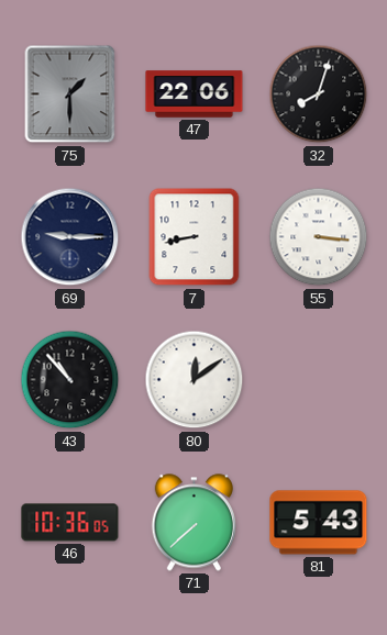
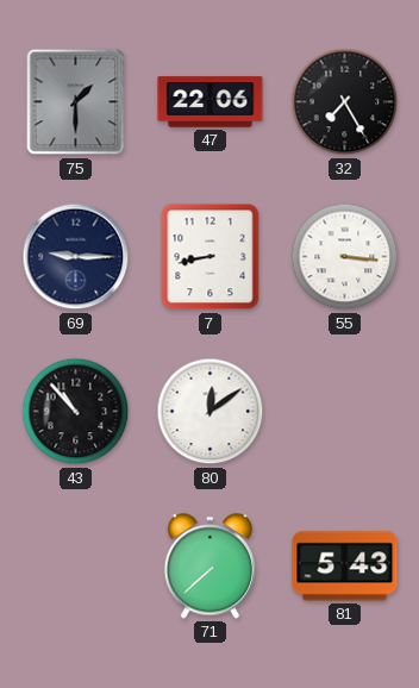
32: 8:03 -> 7:25
46: 10:36 -> none
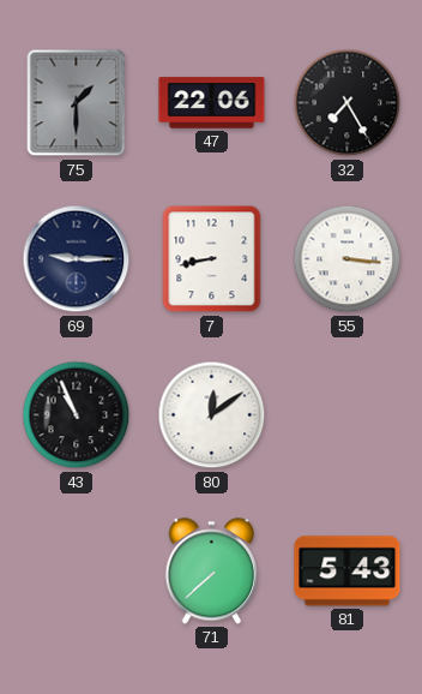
43: 10:53 -> 10:56
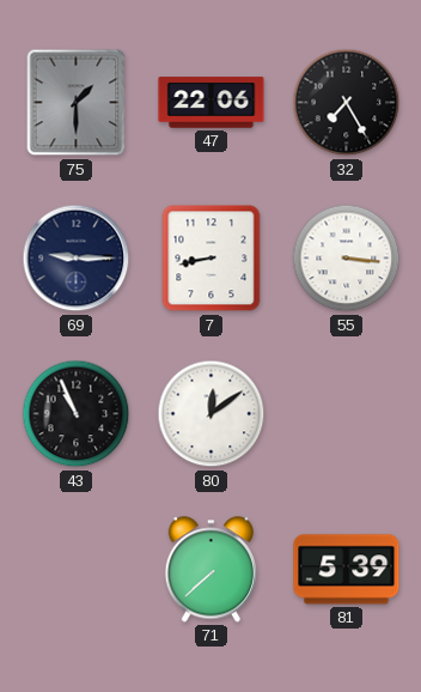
81: 5:43 -> 5:39
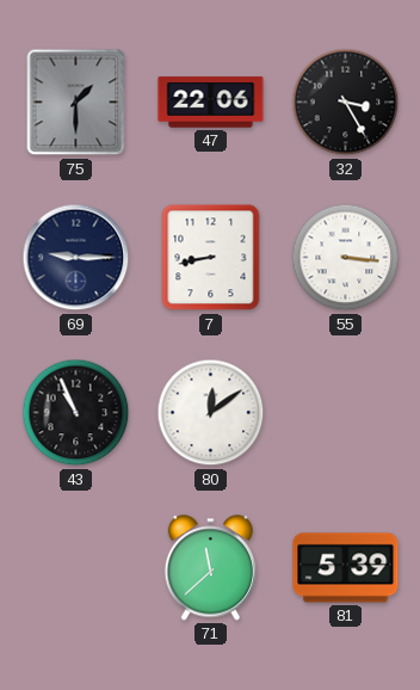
32: 7:25 -> 3:25
71: 7:38 -> 11:38
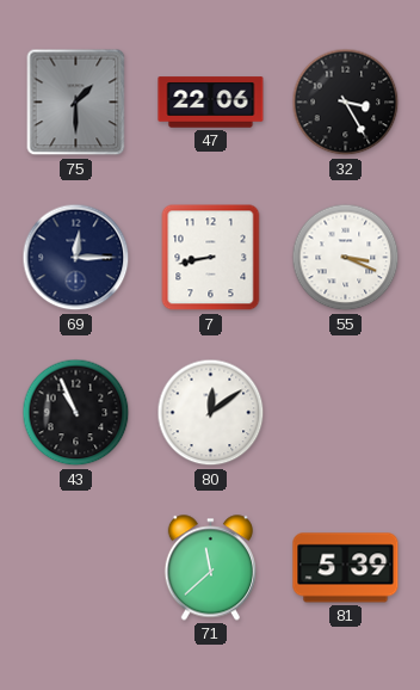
69: 9:15 -> 12:15
55: 3:16 -> 3:19
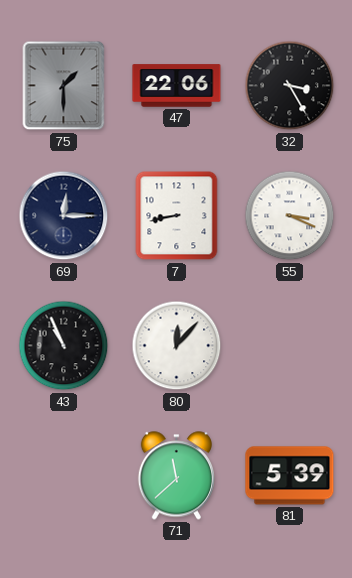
80: 12:09 -> 12:07
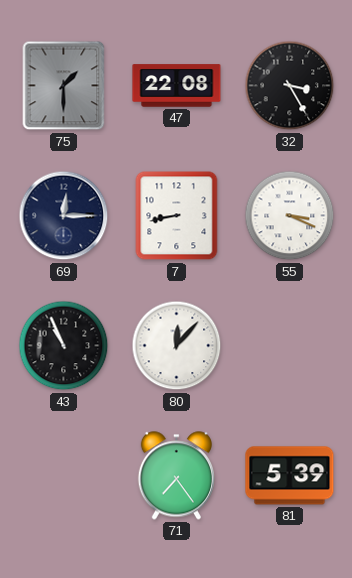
47: 22:06 -> 22:08
71: 11:38 -> 7:24
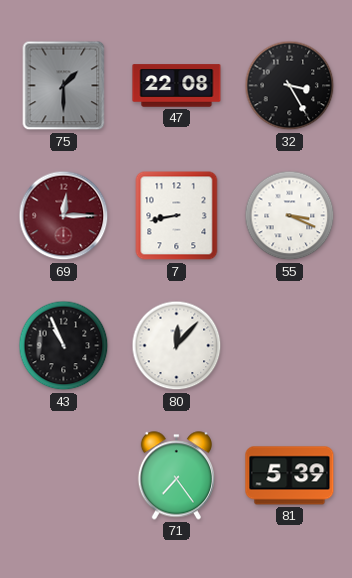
69 dial: navy -> burgundy
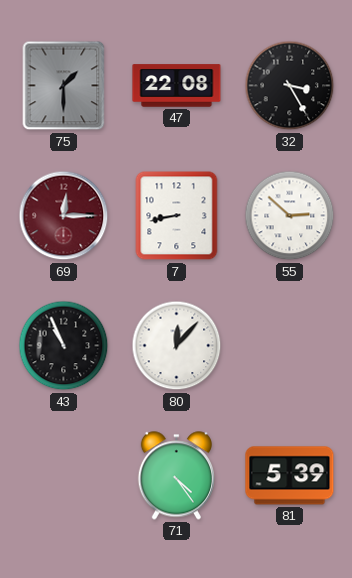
55: 3:19 -> 2:52
71: 7:24 -> 4:24
